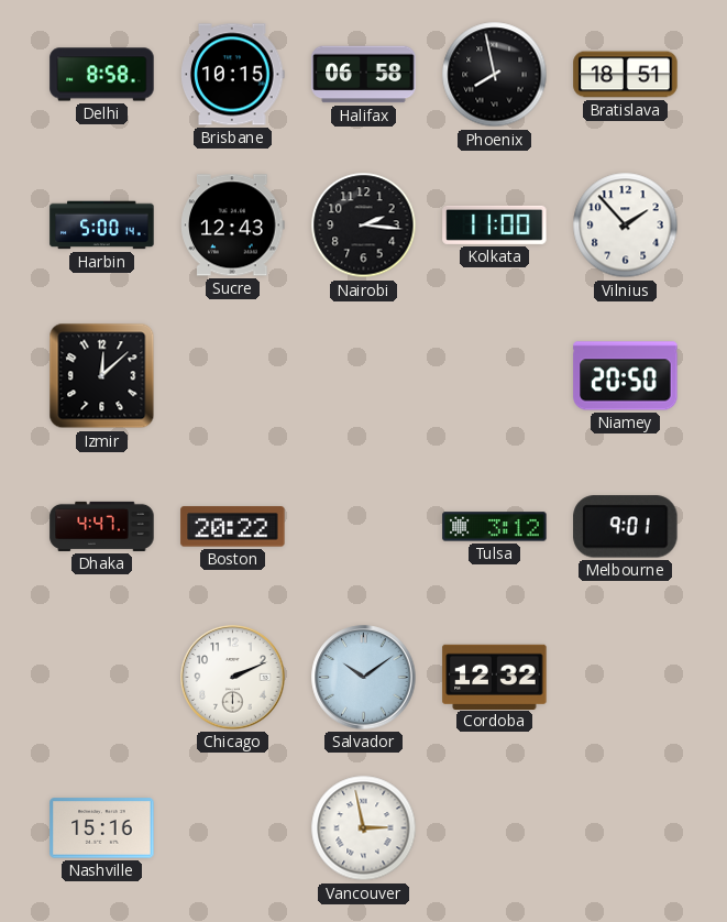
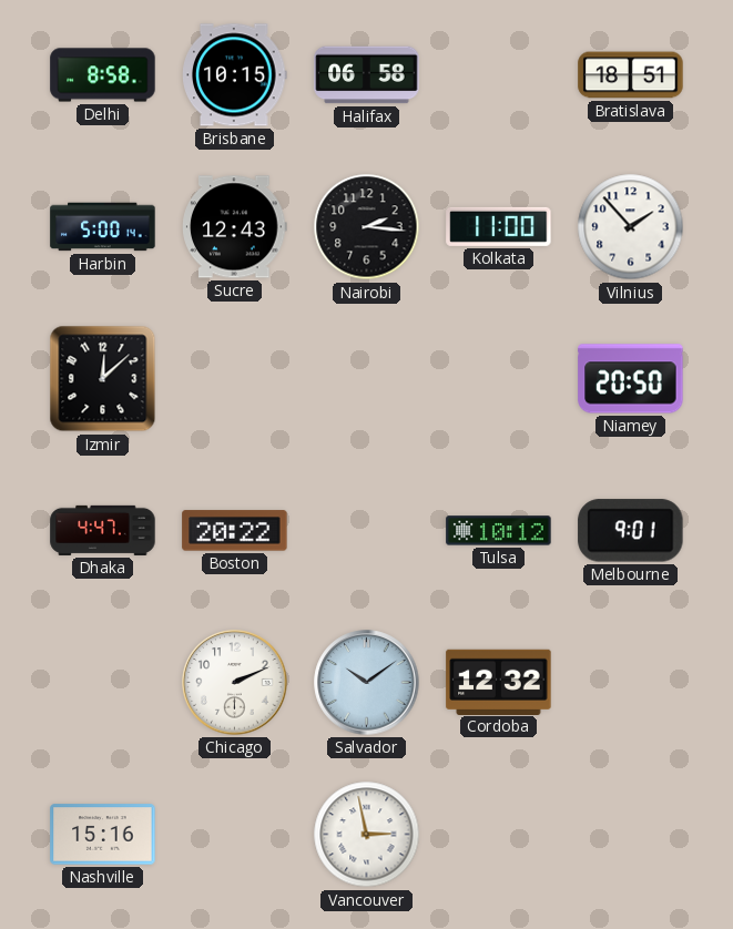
Phoenix: 7:58 -> none
Tulsa: 3:12 -> 10:12
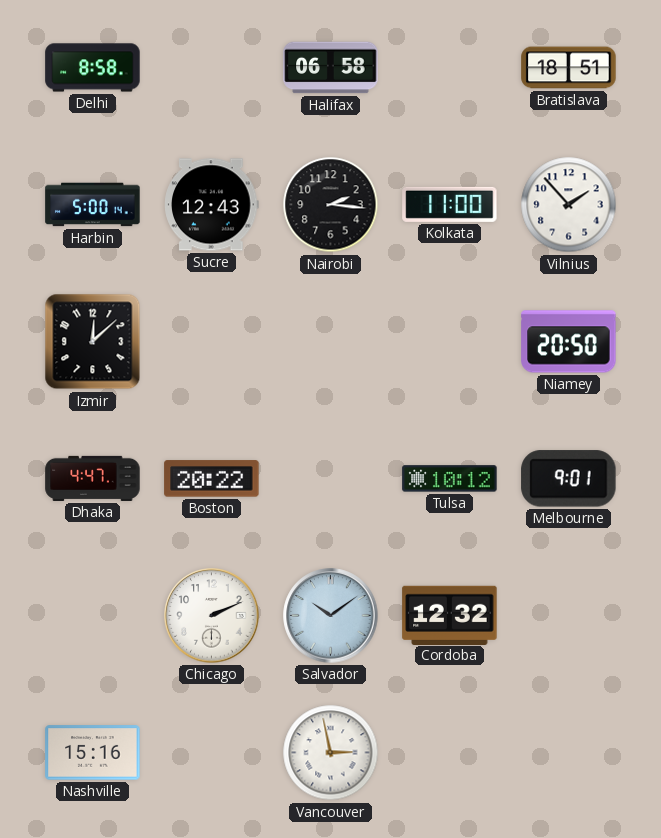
Brisbane: 10:15 -> none
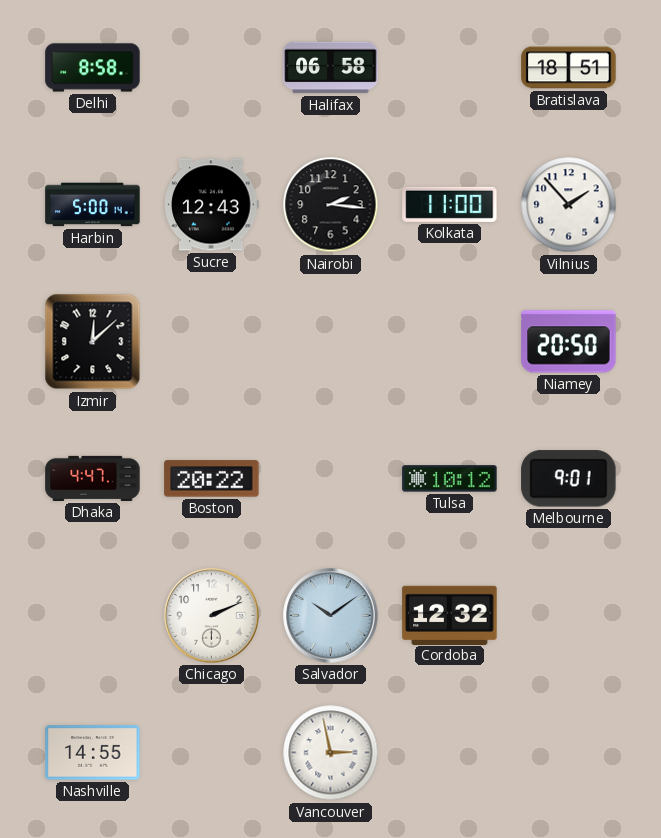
Nashville: 15:16 -> 14:55
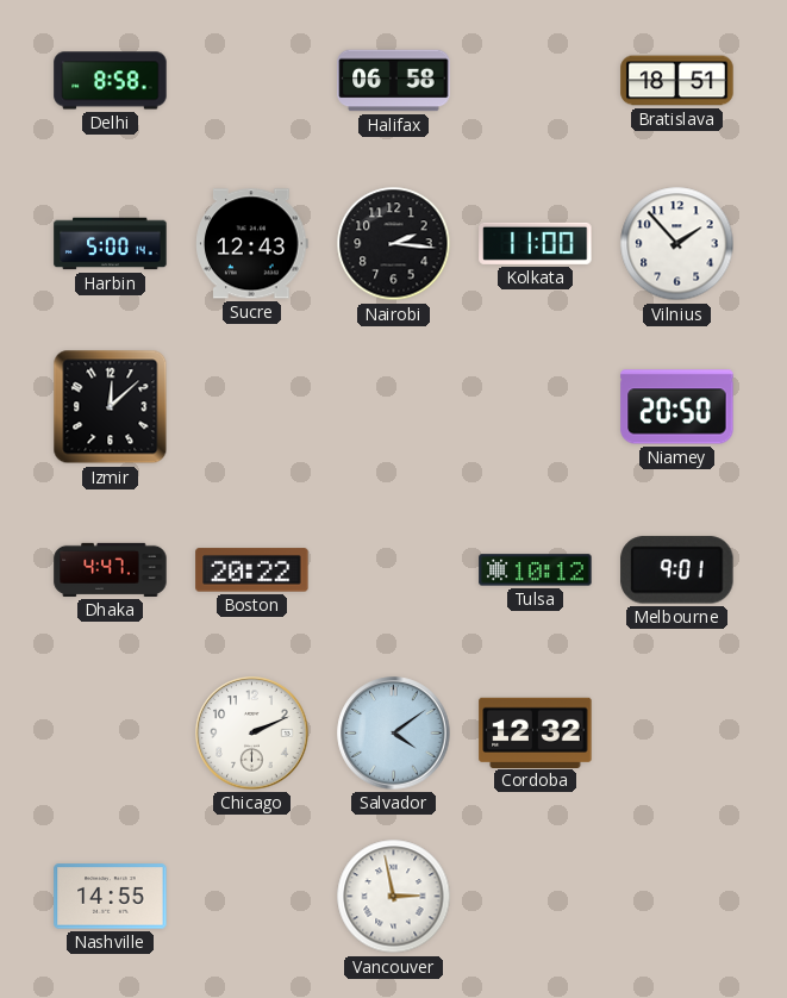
Salvador: 10:09 -> 4:09
